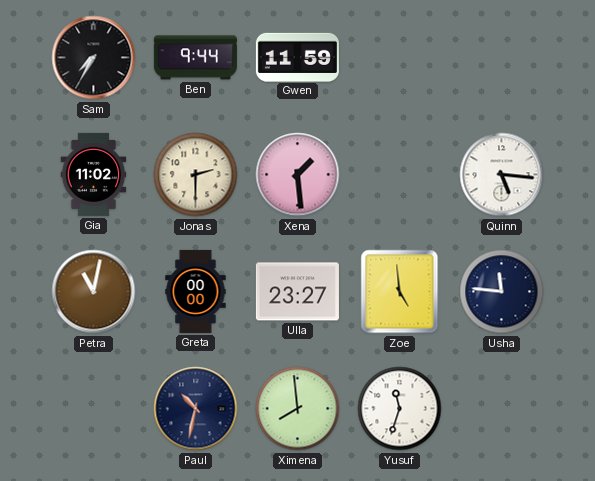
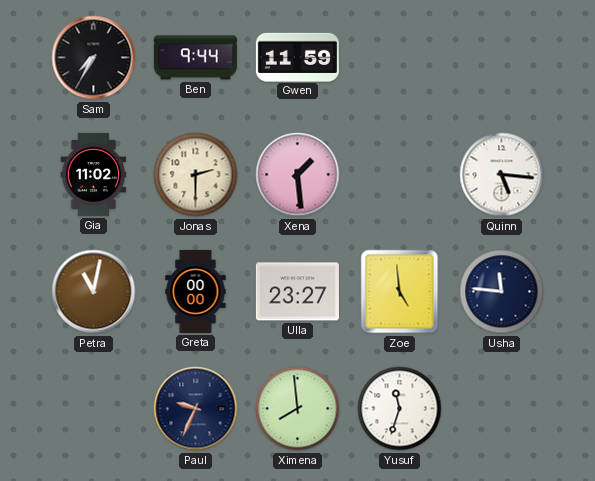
Paul: 10:32 -> 9:34
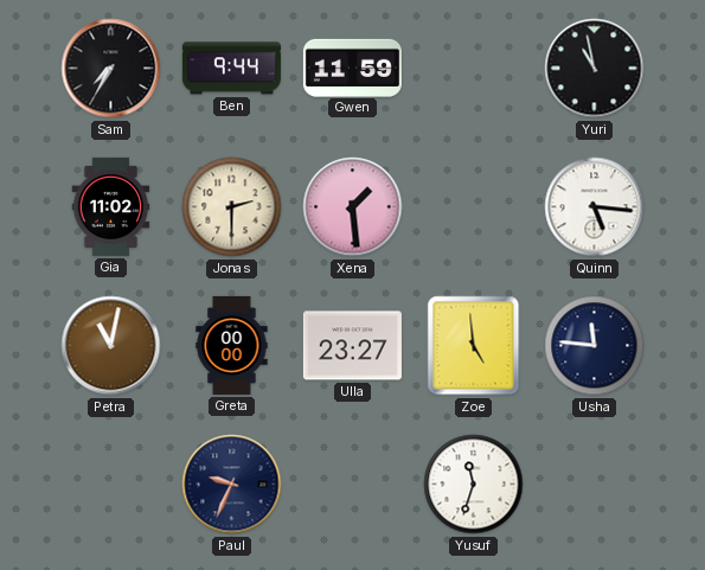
Yuri: none -> 10:58
Ximena: 7:59 -> none
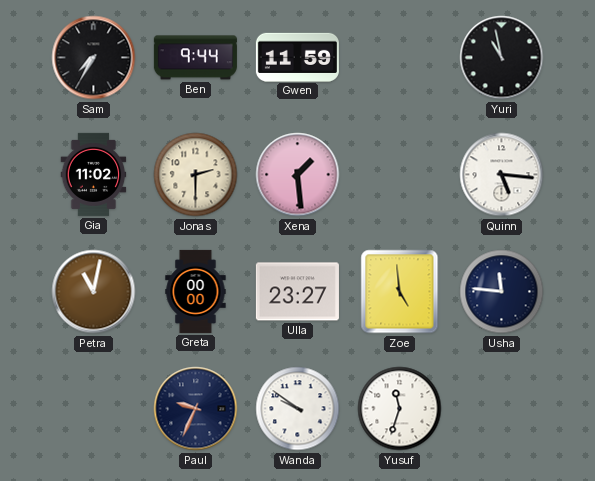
Wanda: none -> 9:51
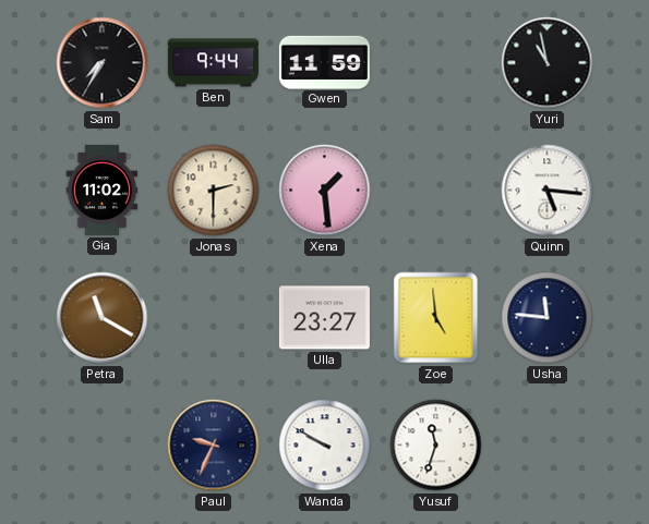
Petra: 11:02 -> 11:20
Greta: 00:00 -> none
Wanda: 9:51 -> 9:50
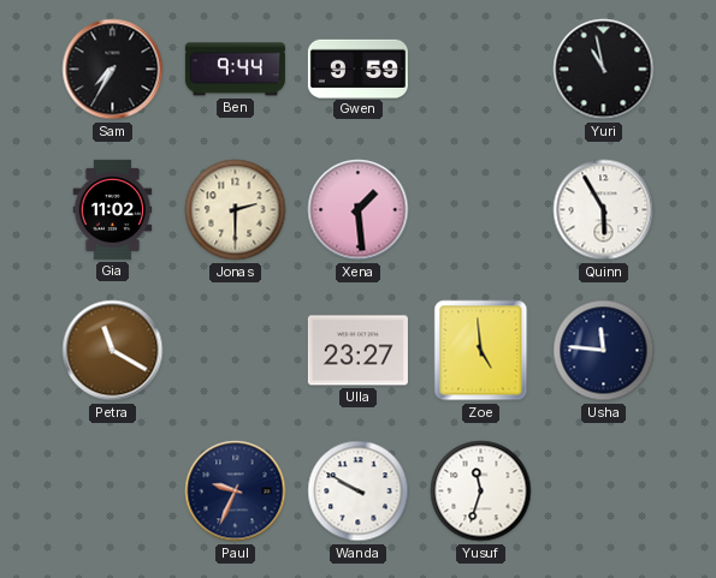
Gwen: 11:59 -> 9:59
Quinn: 5:16 -> 5:55
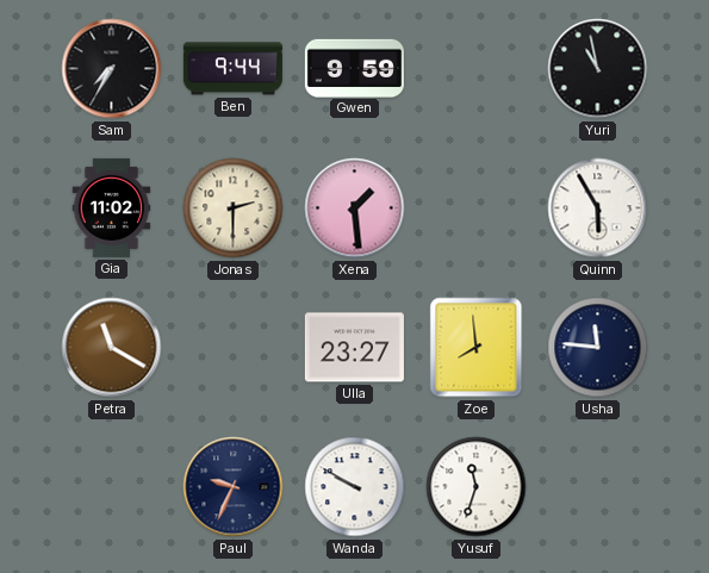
Zoe: 4:59 -> 7:59
